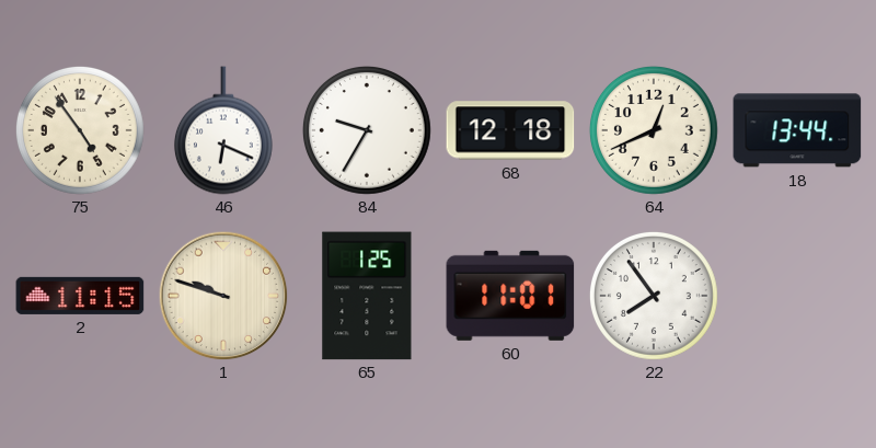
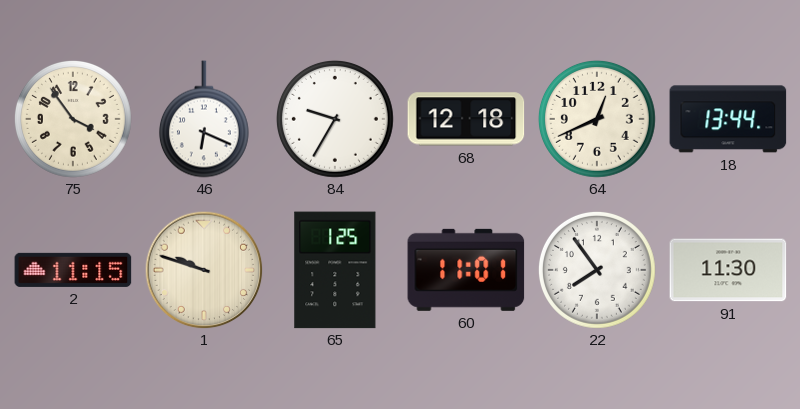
75: 4:54 -> 3:54
91: none -> 11:30
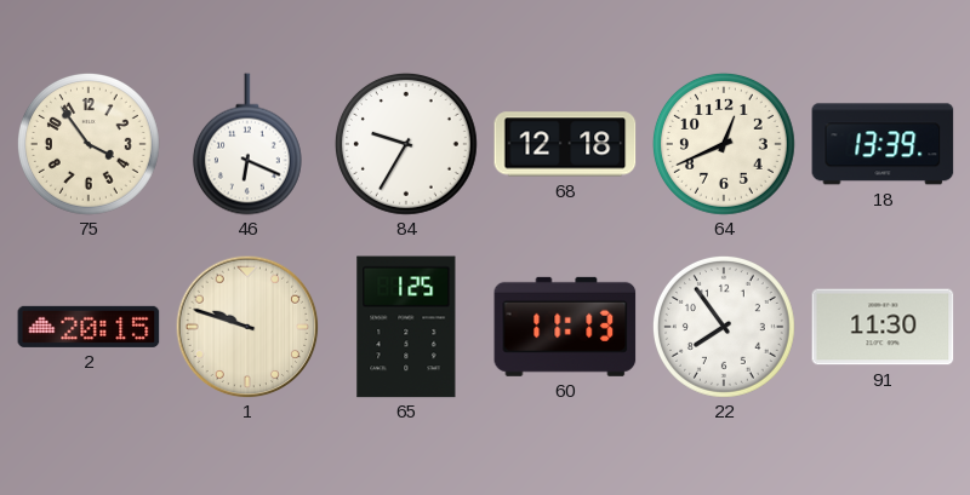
18: 13:44 -> 13:39
2: 11:15 -> 20:15
60: 11:01 -> 11:13
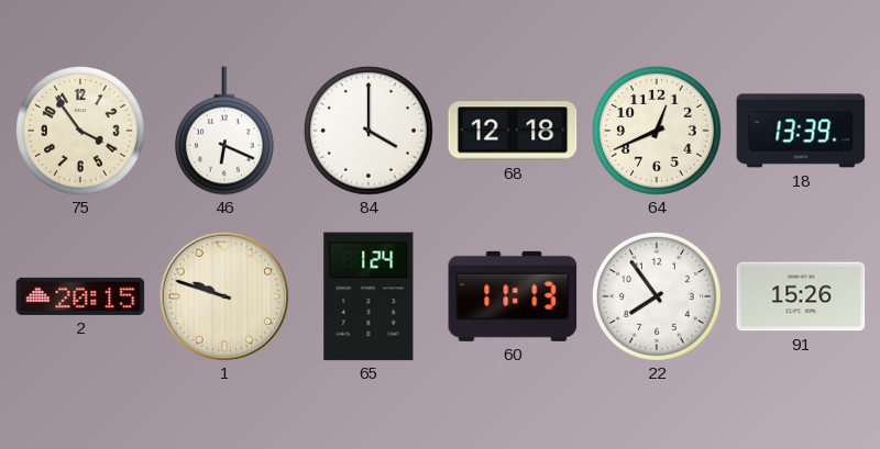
84: 9:35 -> 4:00
65: 1:25 -> 1:24
91: 11:30 -> 15:26
